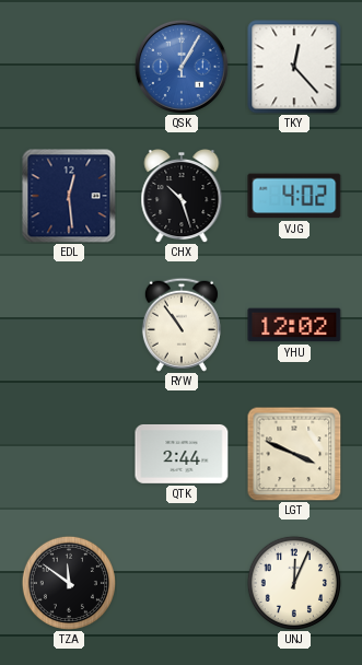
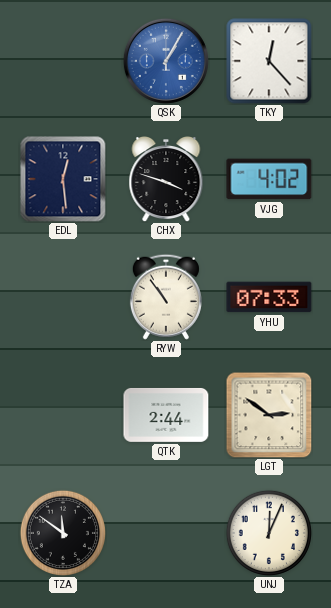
CHX: 10:27 -> 3:48
YHU: 12:02 -> 07:33
LGT: 3:49 -> 2:51
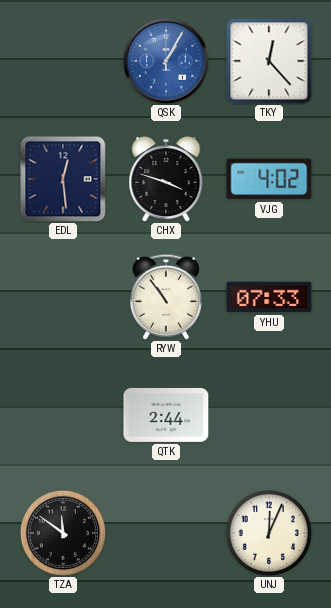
LGT: 2:51 -> none
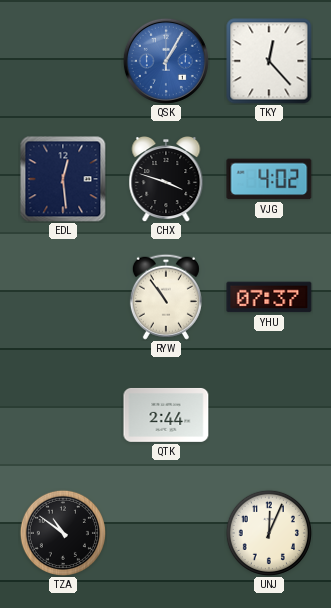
YHU: 07:33 -> 07:37
TZA: 11:51 -> 10:51
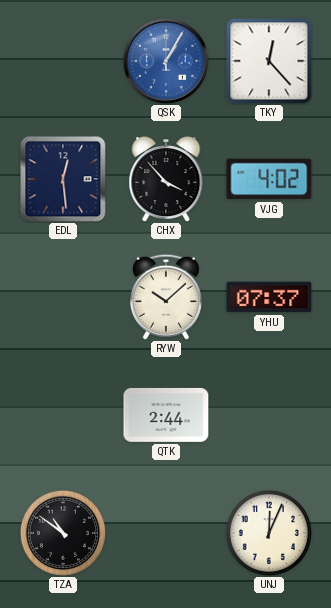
CHX: 3:48 -> 3:53
RYW: 10:54 -> 10:08
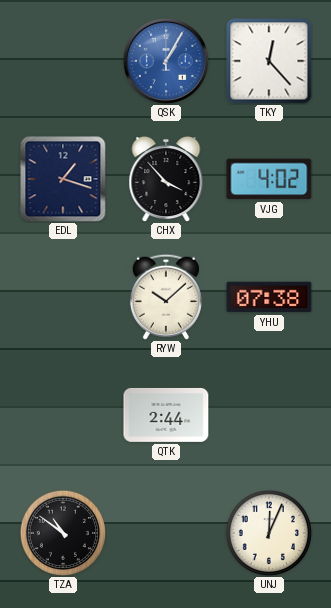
EDL: 12:29 -> 1:18
YHU: 07:37 -> 07:38
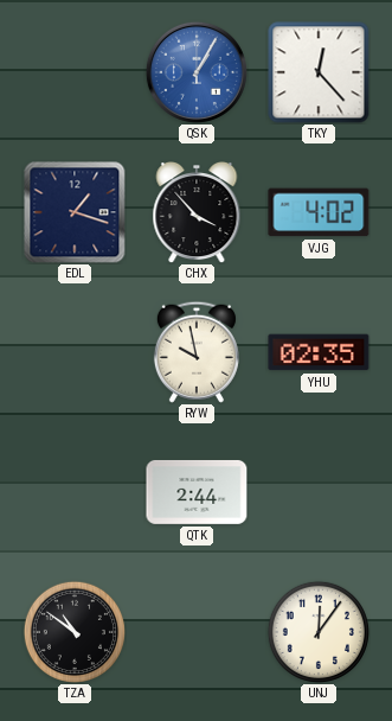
RYW: 10:08 -> 9:58
YHU: 07:38 -> 02:35
UNJ: 12:04 -> 12:06
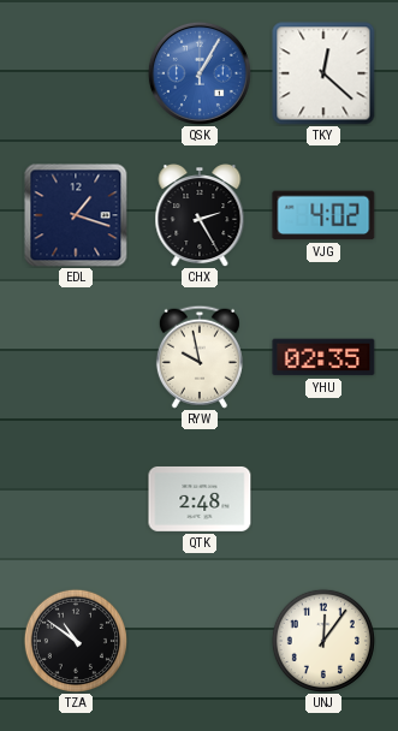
TKY: 12:23 -> 12:22
CHX: 3:53 -> 2:25
QTK: 2:44 -> 2:48
